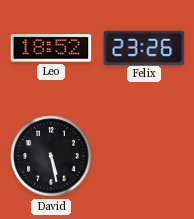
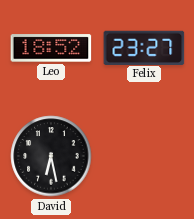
Felix: 23:26 -> 23:27
David: 5:28 -> 6:28
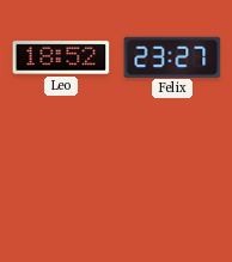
David: 6:28 -> none
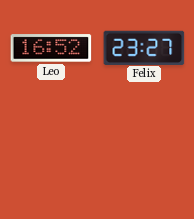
Leo: 18:52 -> 16:52
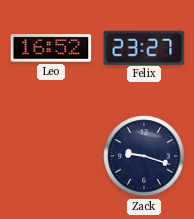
Zack: none -> 9:18
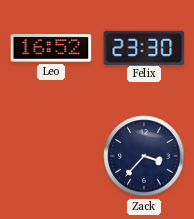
Felix: 23:27 -> 23:30
Zack: 9:18 -> 3:37
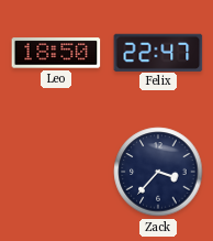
Leo: 16:52 -> 18:50
Felix: 23:30 -> 22:47
